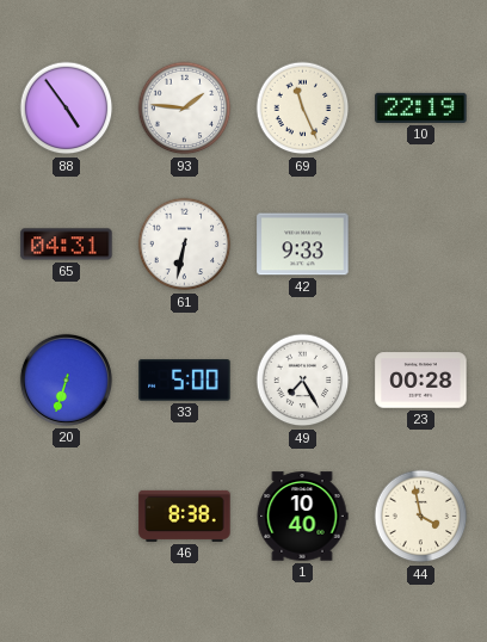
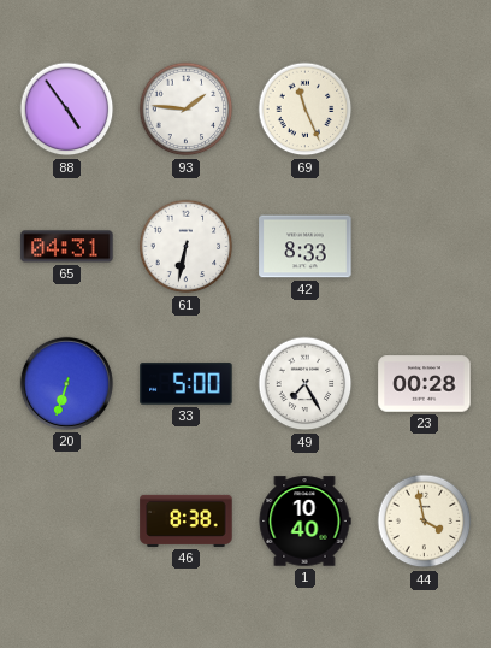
10: 22:19 -> none
42: 9:33 -> 8:33
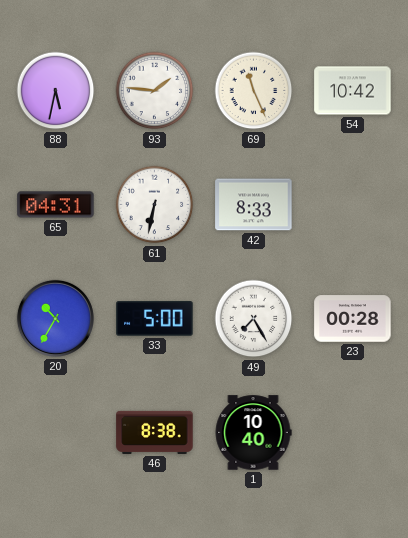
88: 4:54 -> 5:32
54: none -> 10:42
20: 6:33 -> 10:35
44: 3:58 -> none
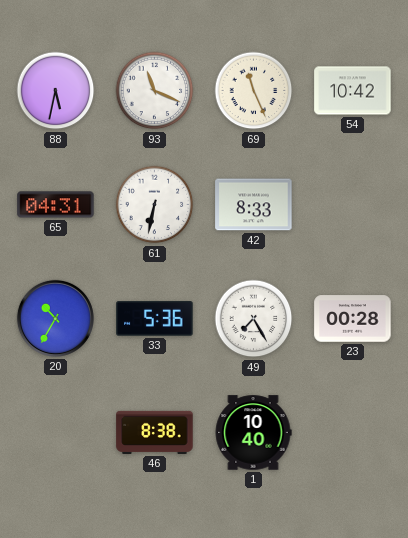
93: 1:46 -> 11:19
33: 5:00 -> 5:36
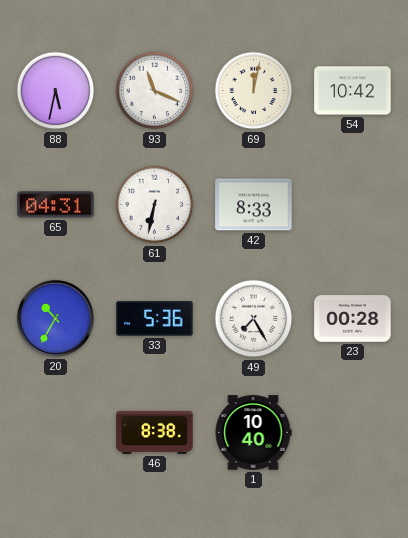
69: 11:26 -> 12:02
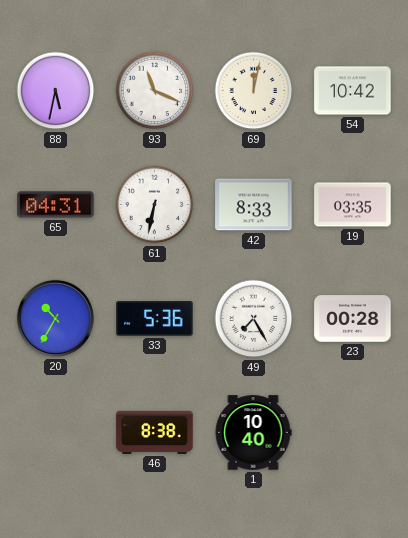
19: none -> 03:35
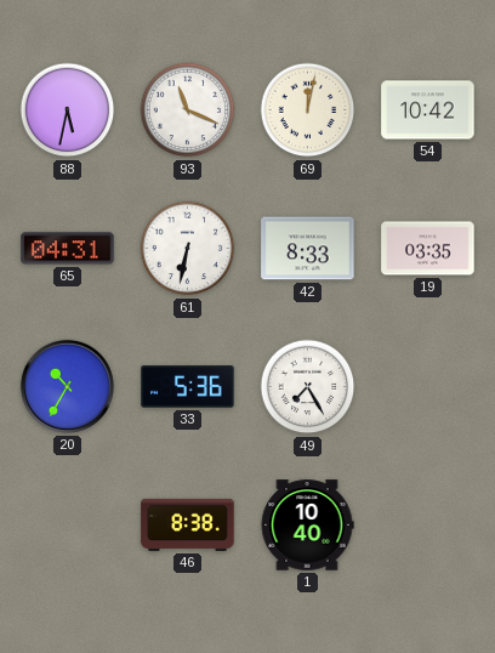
23: 00:28 -> none
